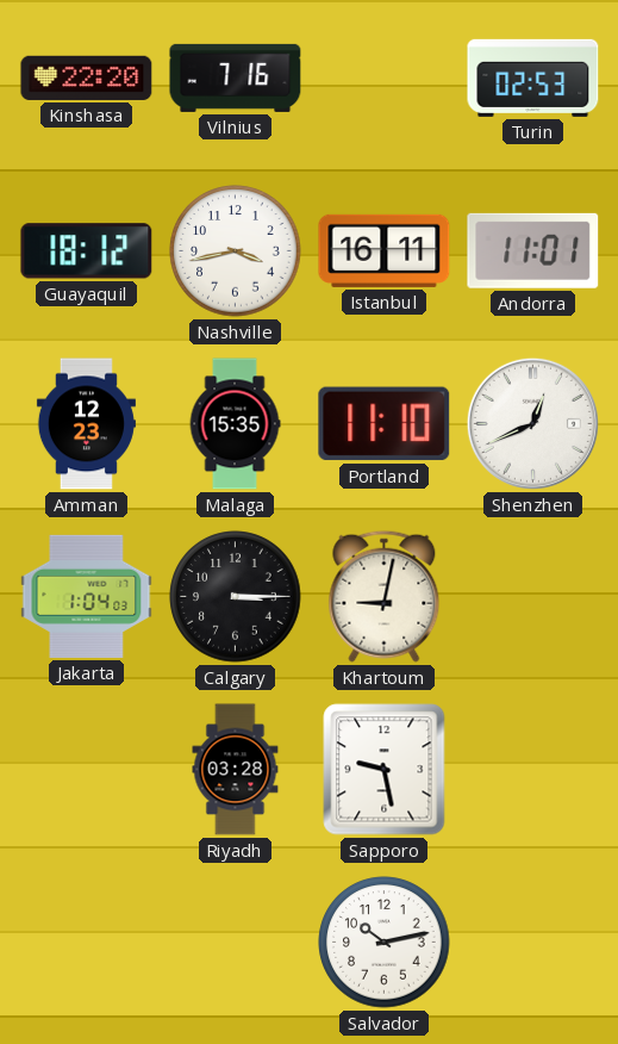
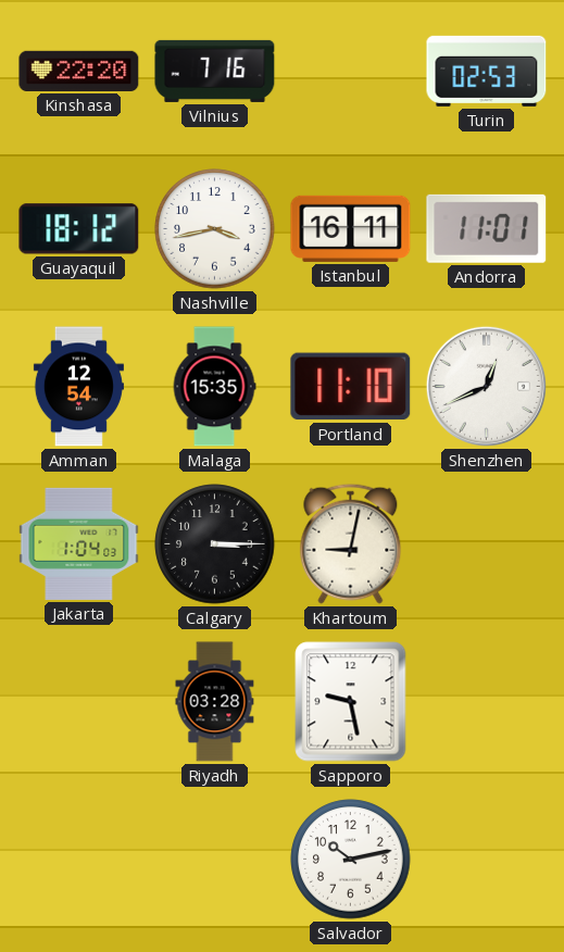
Amman: 12:23 -> 12:54
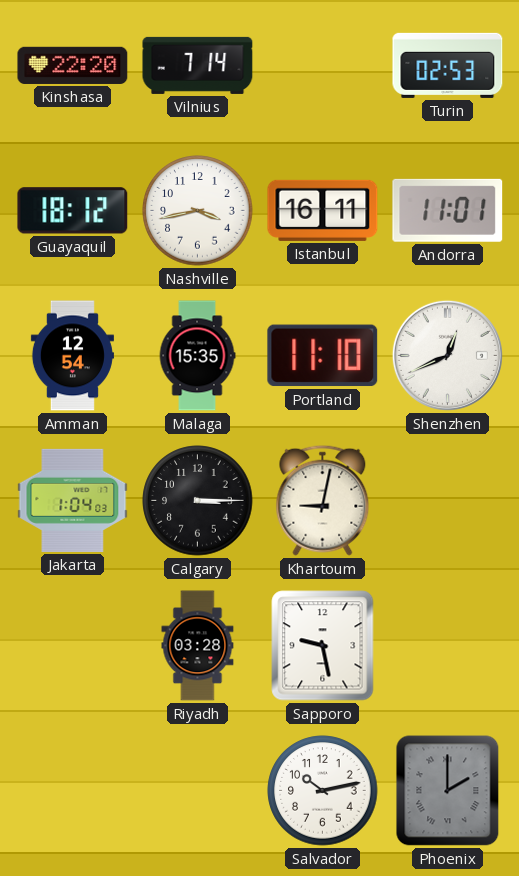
Vilnius: 7:16 -> 7:14
Phoenix: none -> 2:00
